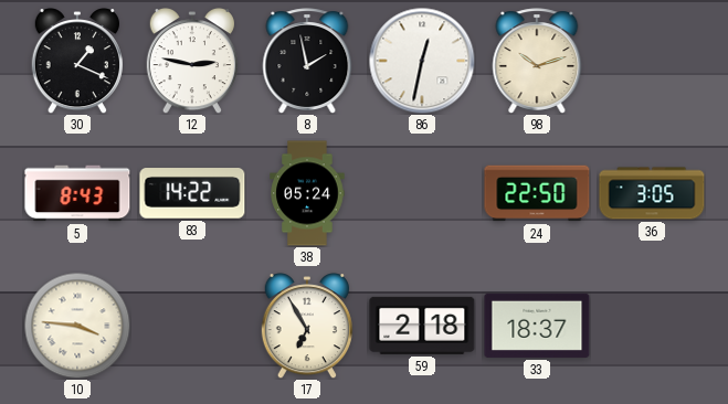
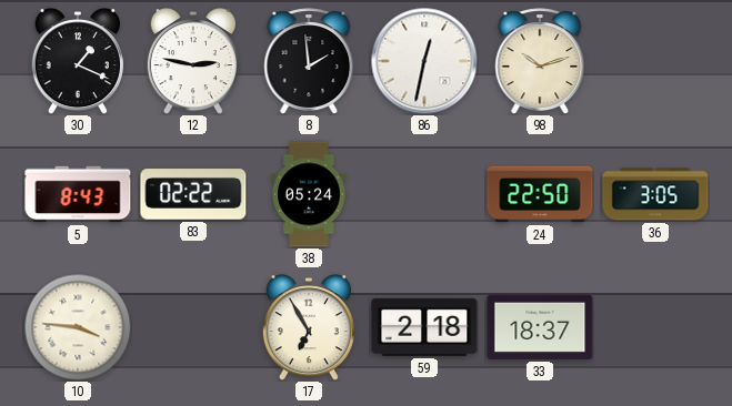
8: 1:58 -> 1:59
83: 14:22 -> 02:22
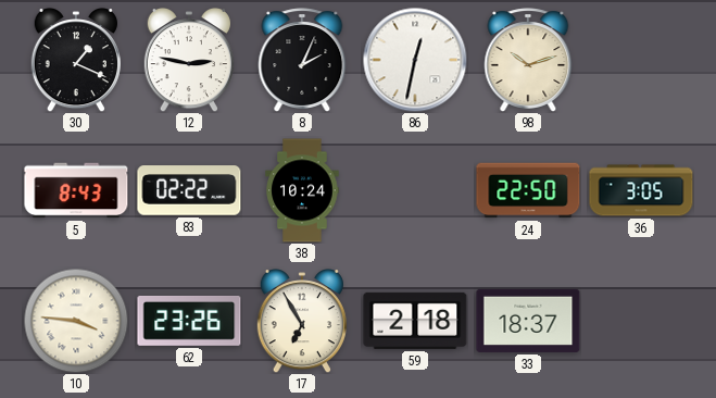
8: 1:59 -> 2:04
38: 05:24 -> 10:24
62: none -> 23:26
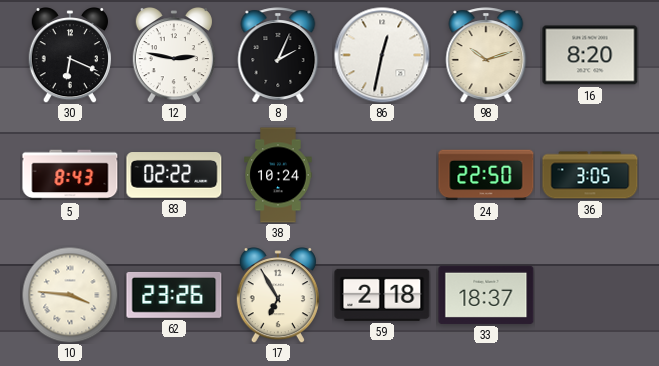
30: 1:19 -> 6:19
16: none -> 8:20
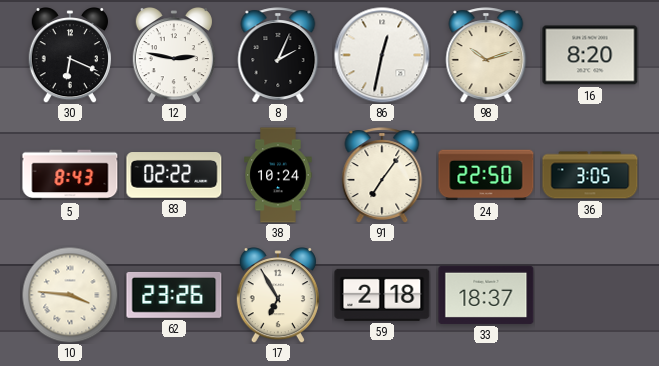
91: none -> 7:06
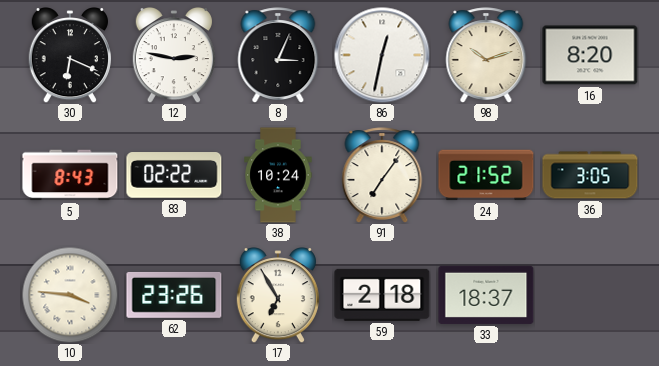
8: 2:04 -> 3:04
24: 22:50 -> 21:52
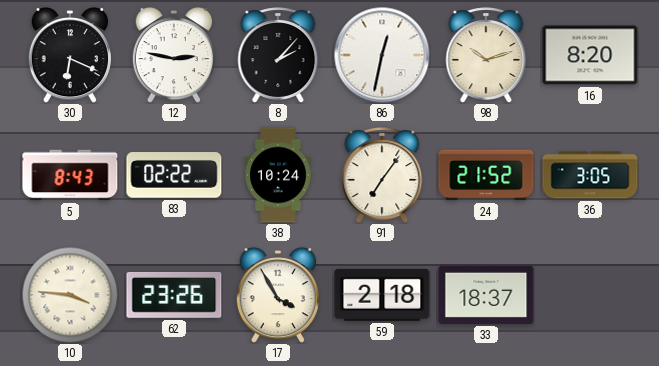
8: 3:04 -> 2:07
17: 6:55 -> 3:55
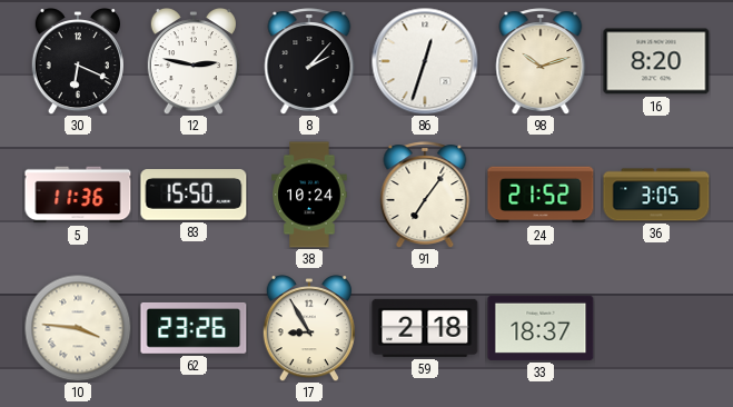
86: 12:32 -> 12:33
5: 8:43 -> 11:36
83: 02:22 -> 15:50
17: 3:55 -> 8:55
